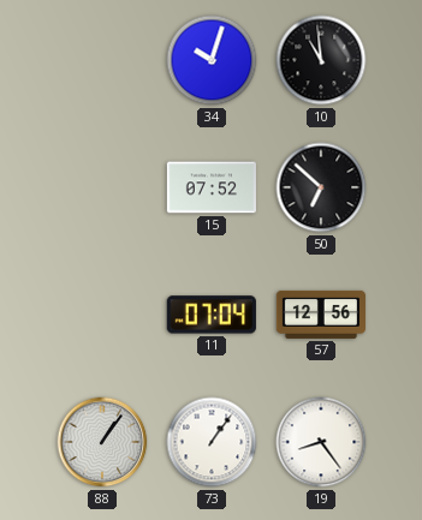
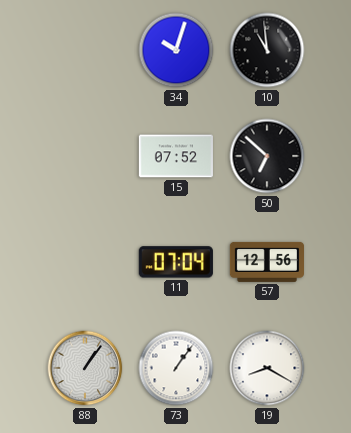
19: 8:24 -> 8:20
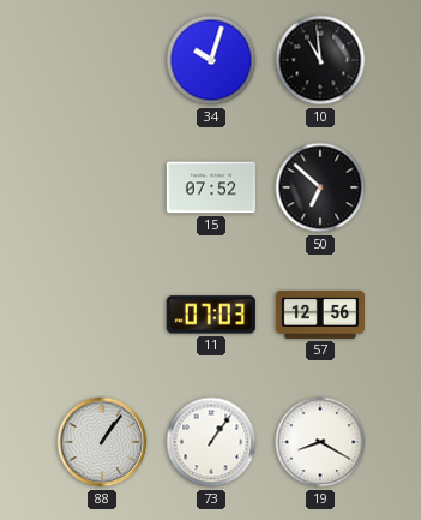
11: 07:04 -> 07:03
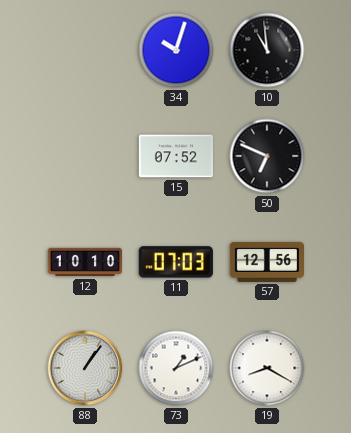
50: 6:52 -> 6:49
12: none -> 10:10
73: 1:06 -> 1:11
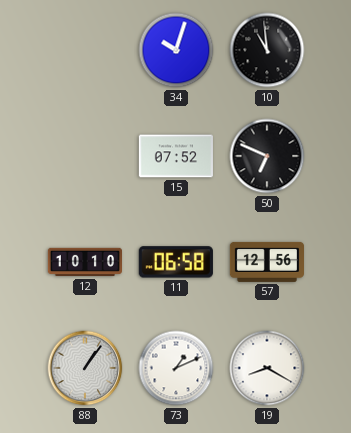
11: 07:03 -> 06:58
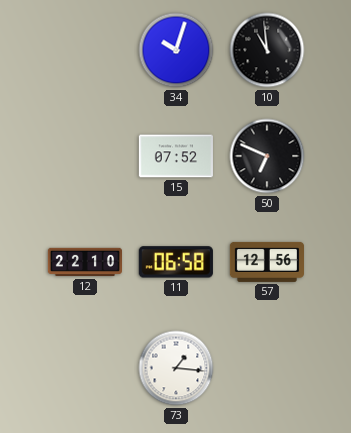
12: 10:10 -> 22:10
88: 1:06 -> none
73: 1:11 -> 1:16
19: 8:20 -> none
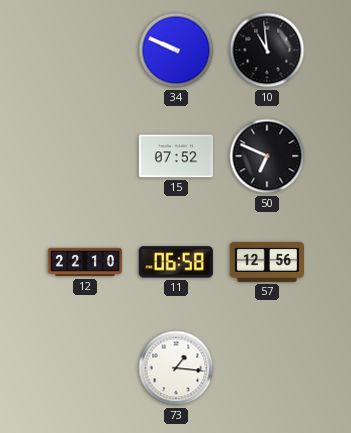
34: 10:03 -> 9:49
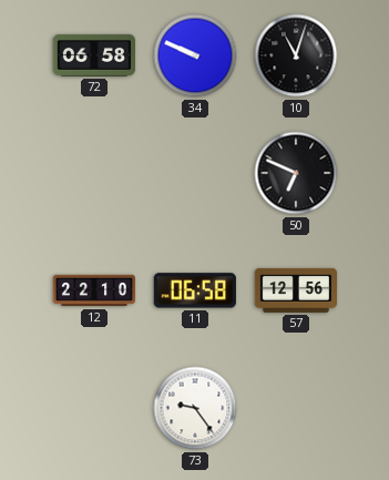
72: none -> 06:58
10: 10:59 -> 11:03
15: 07:52 -> none
73: 1:16 -> 9:24
